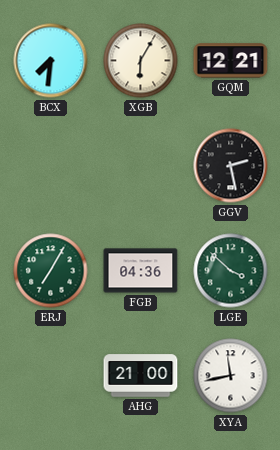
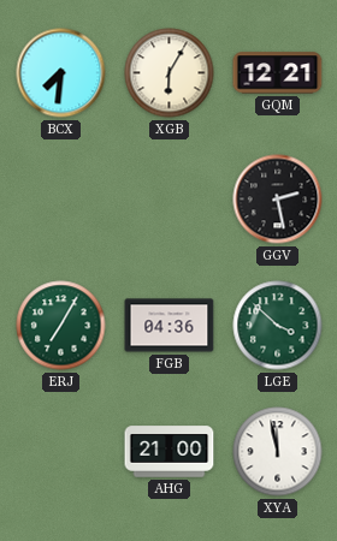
XYA: 11:43 -> 11:58
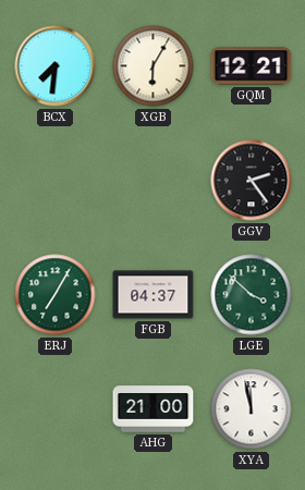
GGV: 2:28 -> 2:24
FGB: 04:36 -> 04:37
